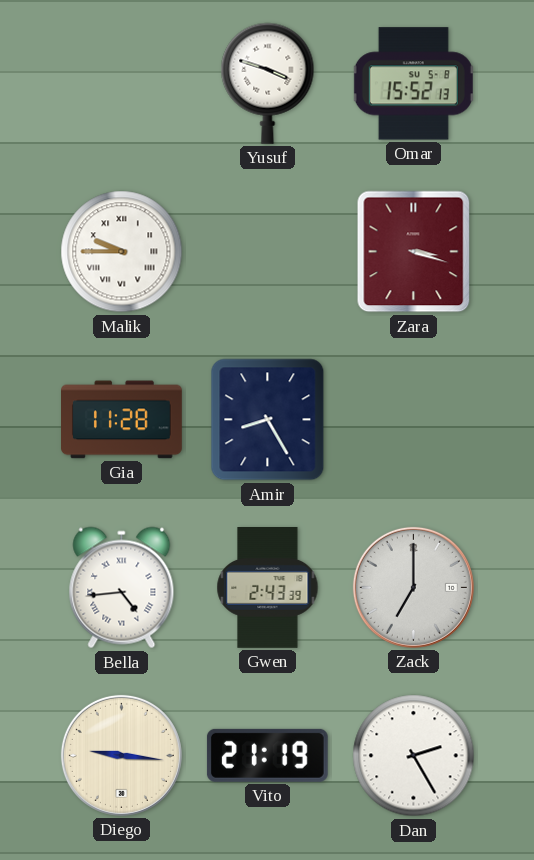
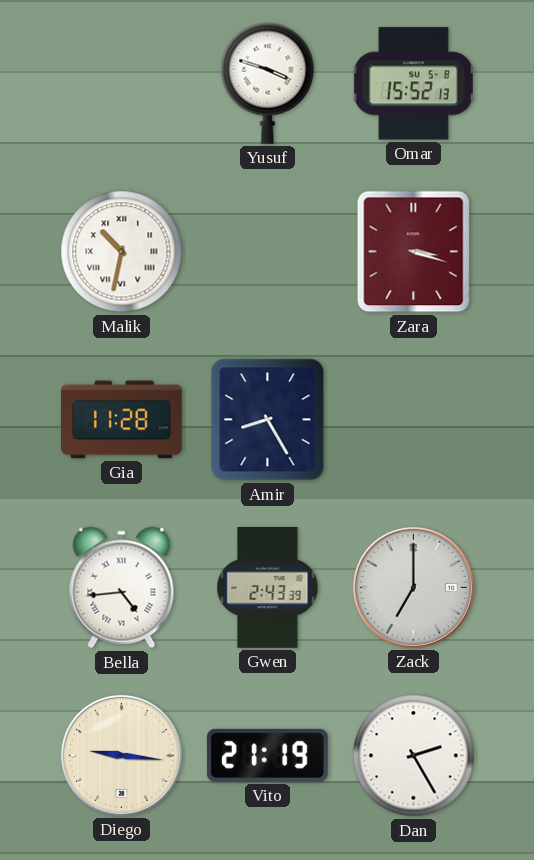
Malik: 9:45 -> 10:32
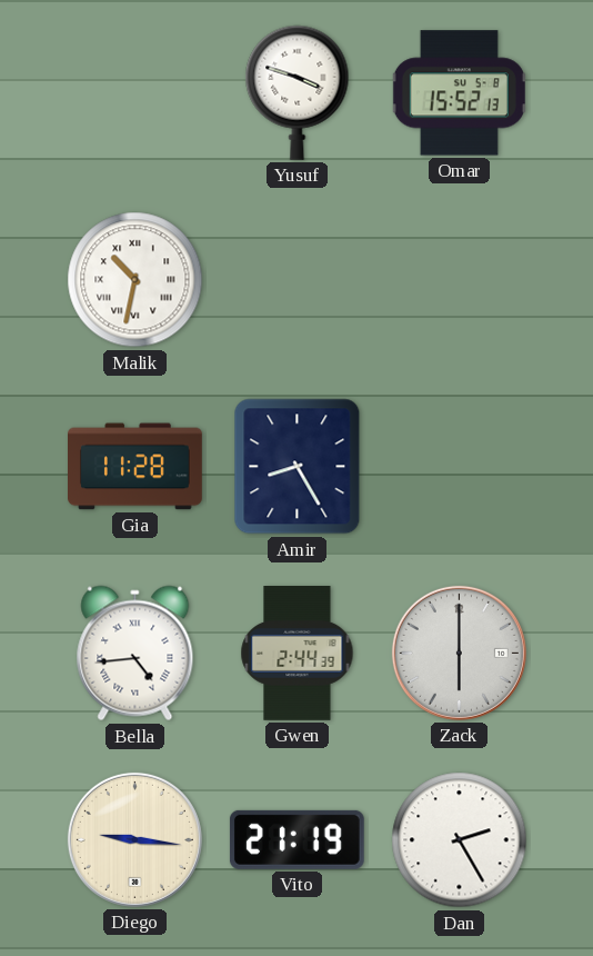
Zara: 3:18 -> none
Gwen: 2:43 -> 2:44
Zack: 7:00 -> 6:00
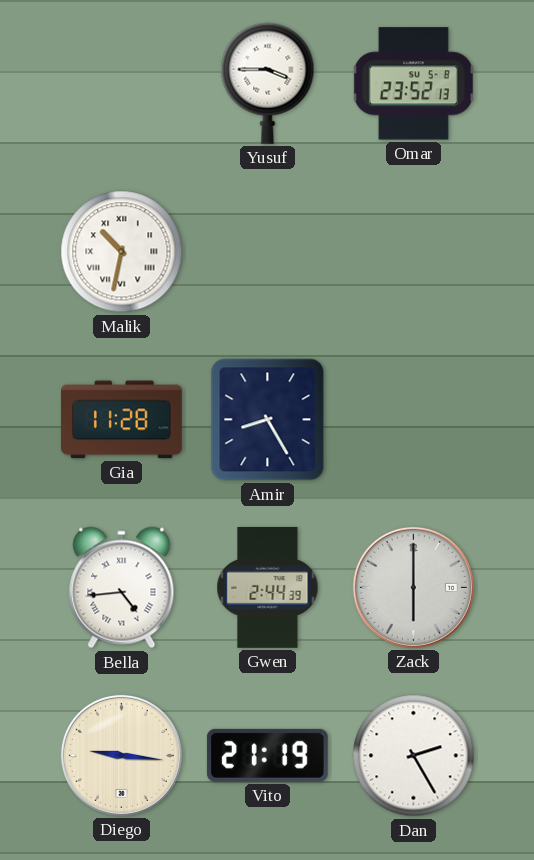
Yusuf: 3:48 -> 3:45
Omar: 15:52 -> 23:52
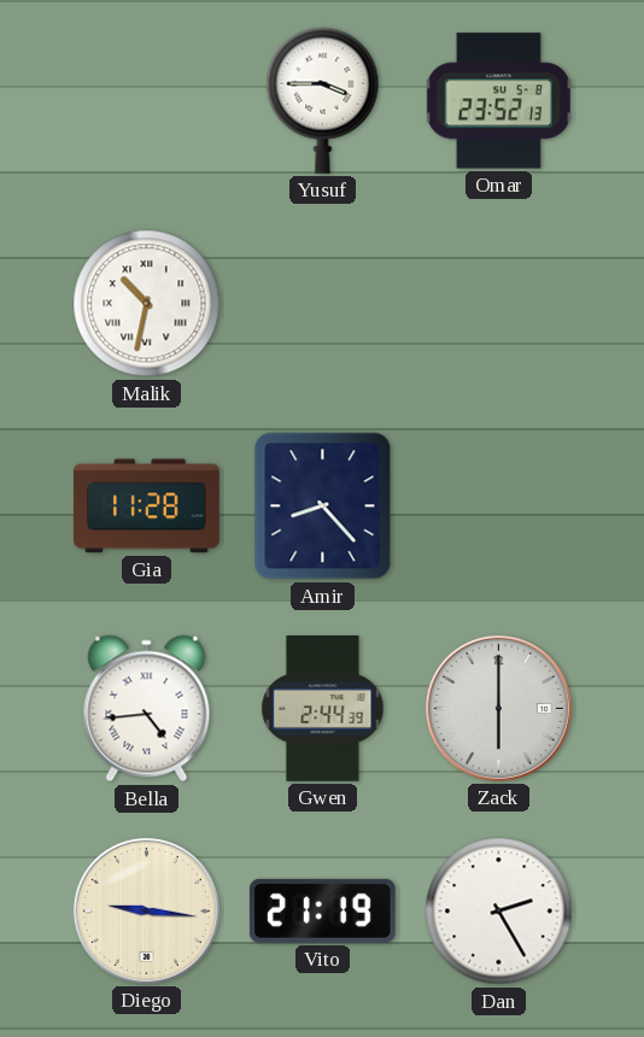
Amir: 8:25 -> 8:23
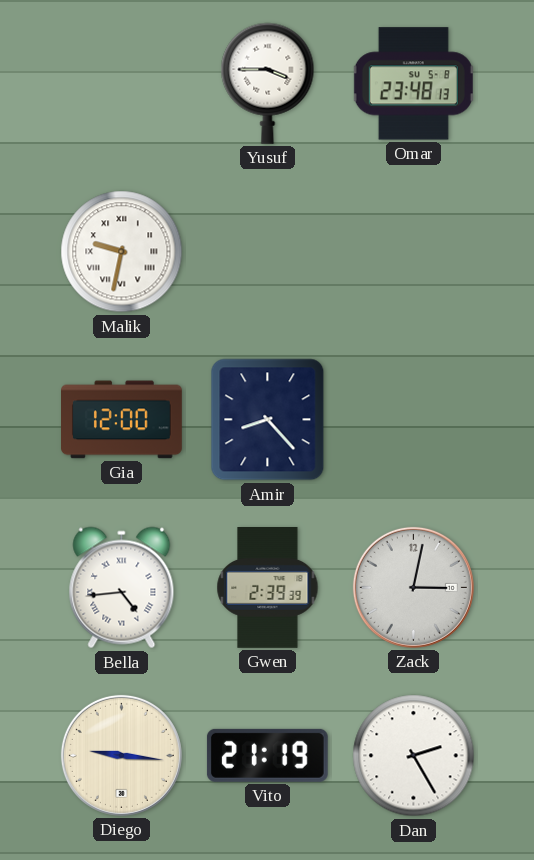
Omar: 23:52 -> 23:48
Malik: 10:32 -> 9:32
Gia: 11:28 -> 12:00
Gwen: 2:44 -> 2:39
Zack: 6:00 -> 3:02
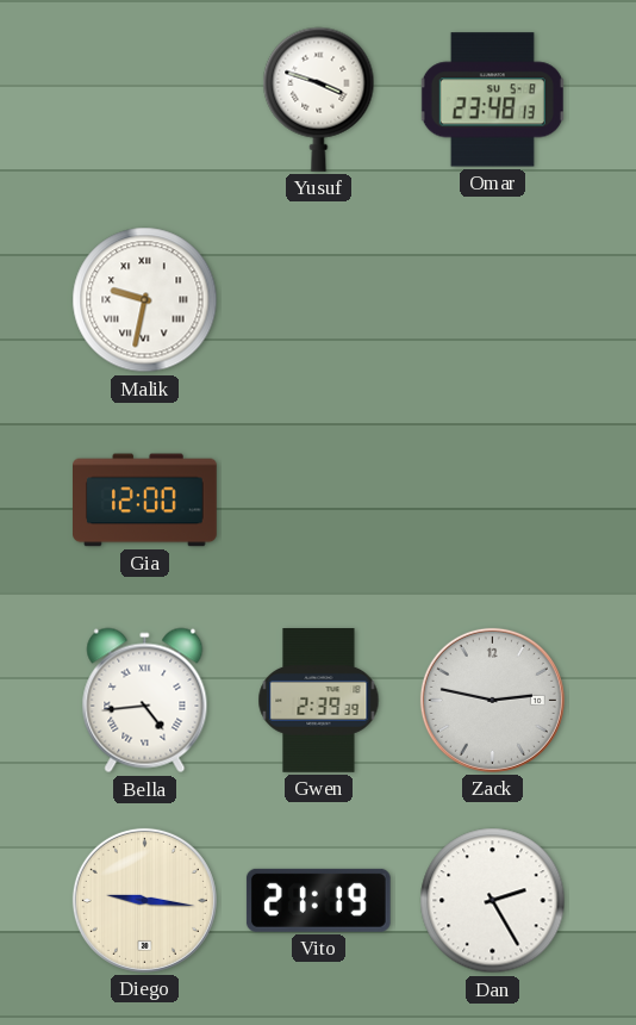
Yusuf: 3:45 -> 3:48
Amir: 8:23 -> none
Zack: 3:02 -> 2:47
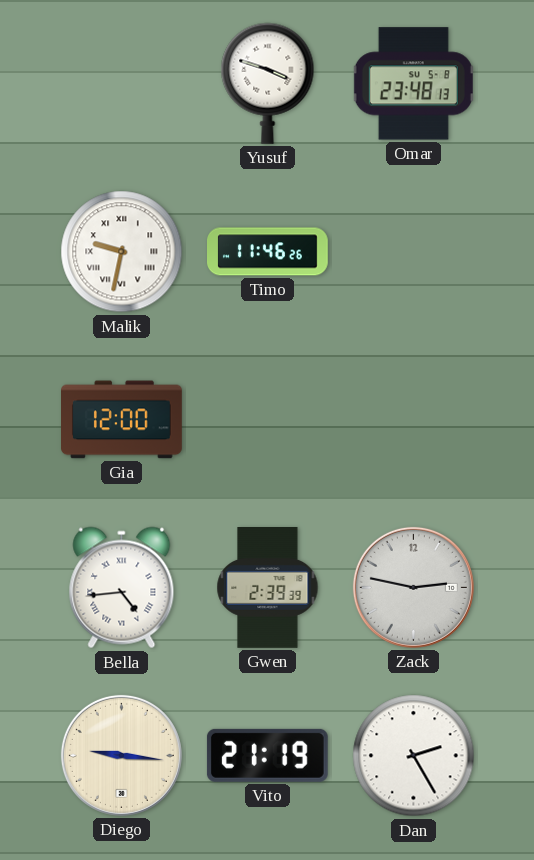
Timo: none -> 11:46
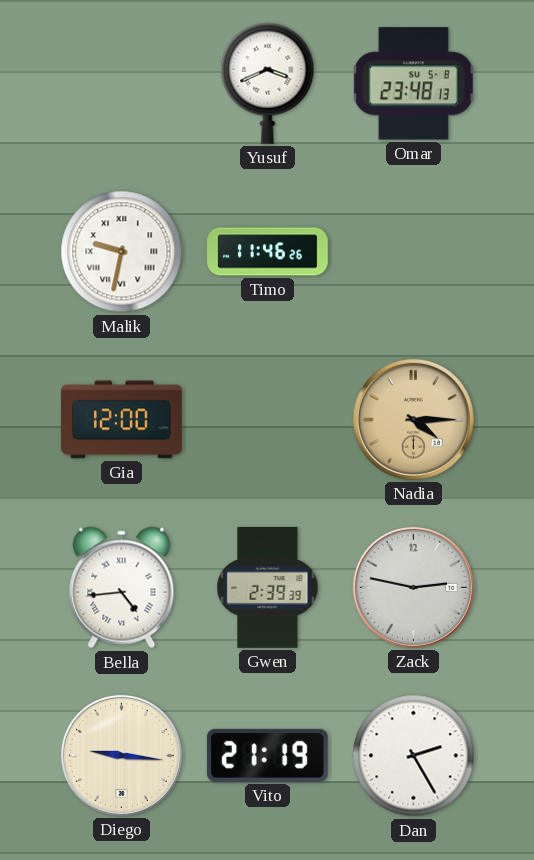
Yusuf: 3:48 -> 3:41
Nadia: none -> 4:15
